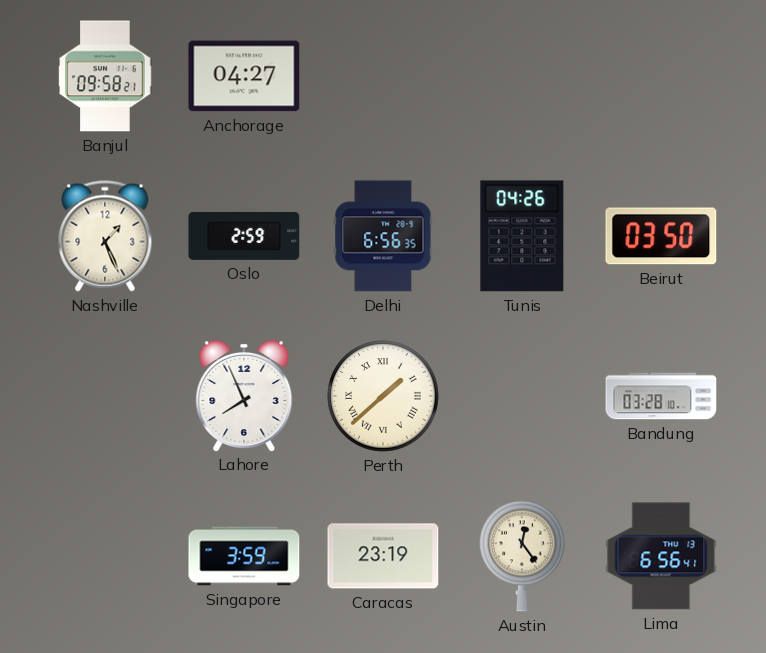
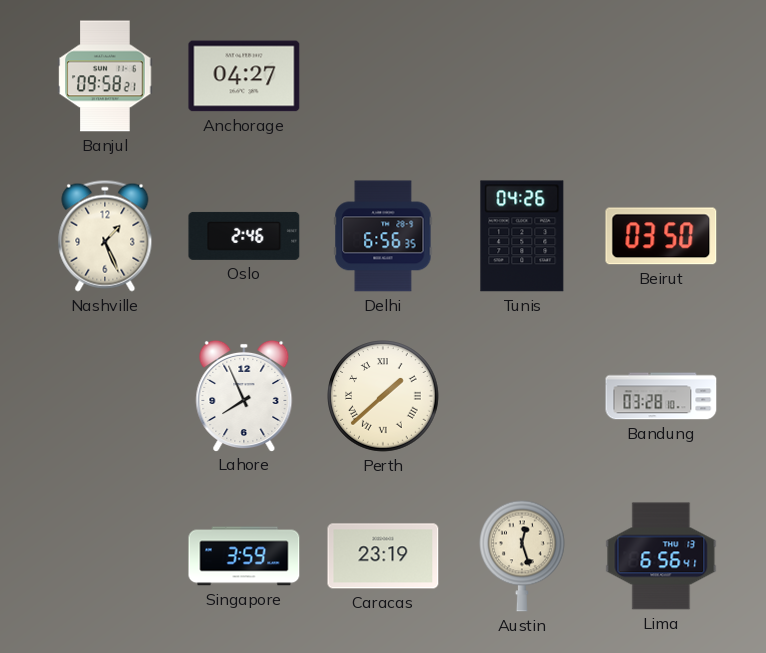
Oslo: 2:59 -> 2:46
Austin: 12:24 -> 12:27
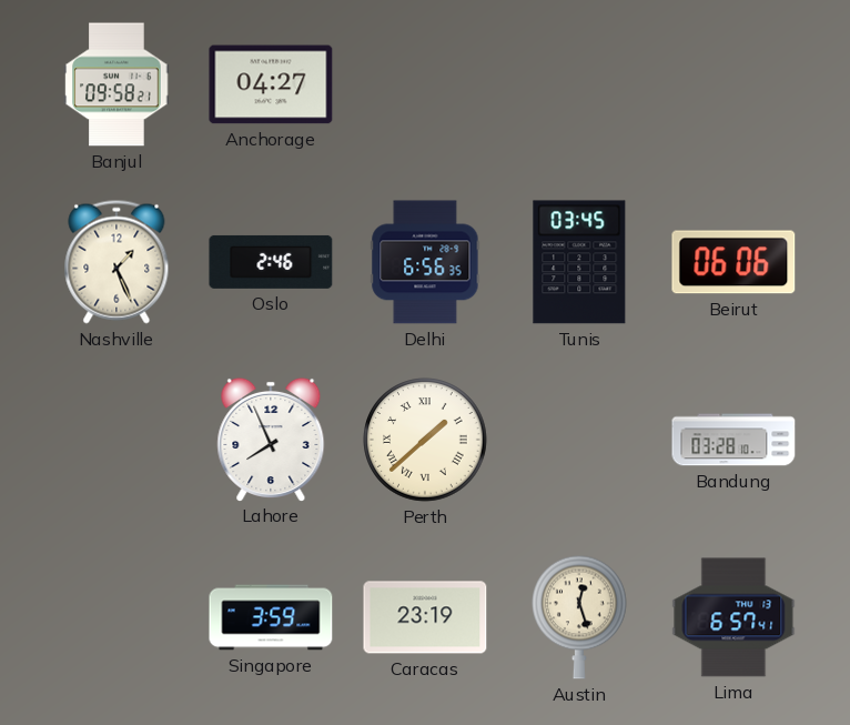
Tunis: 04:26 -> 03:45
Beirut: 03:50 -> 06:06
Lima: 6:56 -> 6:57
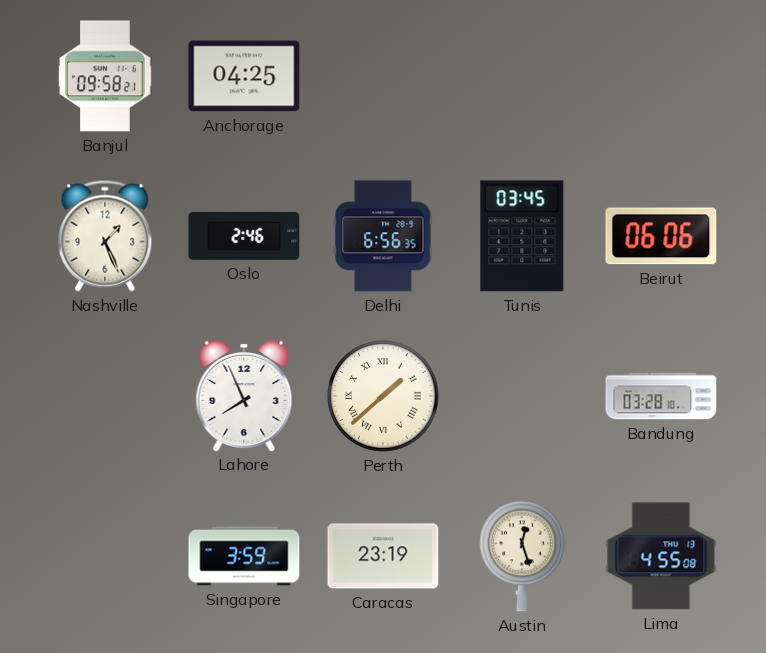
Anchorage: 04:27 -> 04:25
Lima: 6:57 -> 4:55
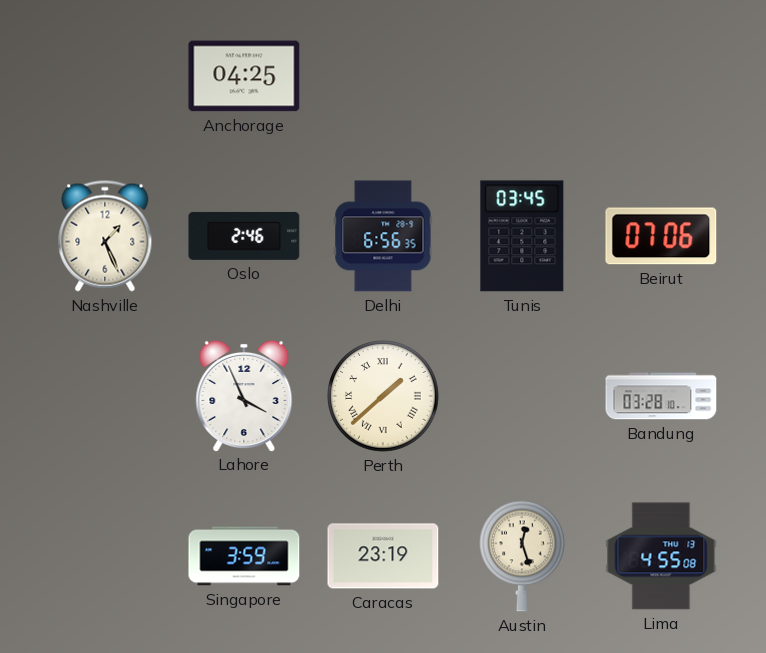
Banjul: 09:58 -> none
Beirut: 06:06 -> 07:06
Lahore: 7:56 -> 3:56
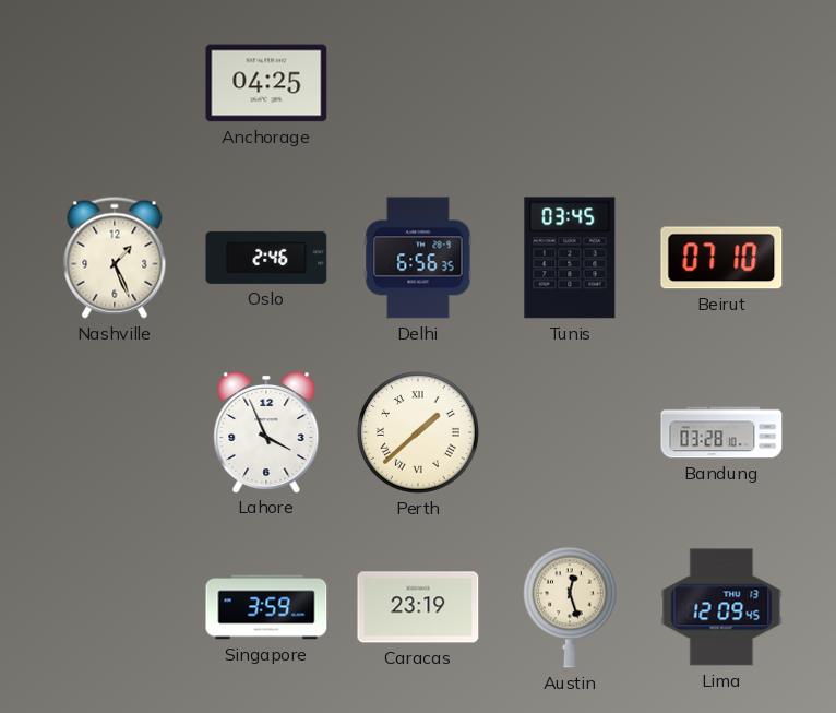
Beirut: 07:06 -> 07:10
Lima: 4:55 -> 12:09
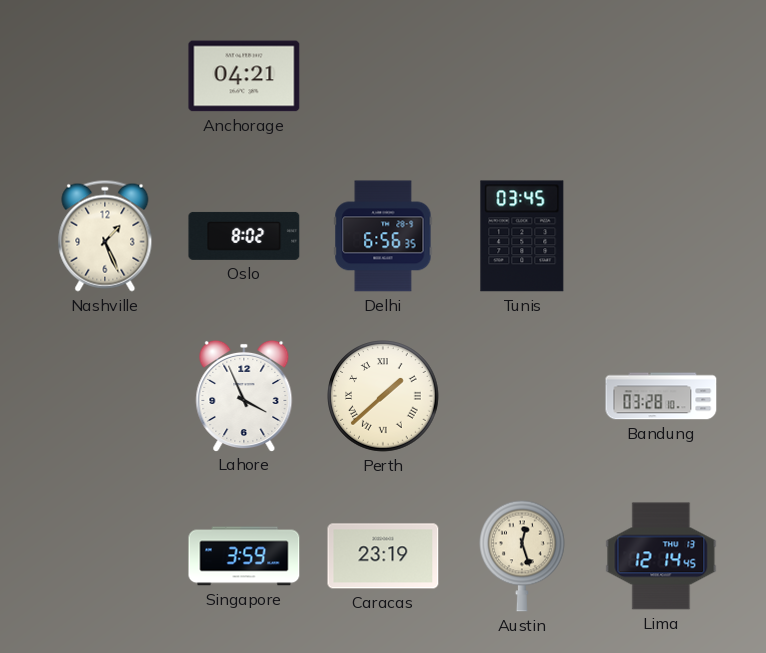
Anchorage: 04:25 -> 04:21
Oslo: 2:46 -> 8:02
Beirut: 07:10 -> none
Lima: 12:09 -> 12:14
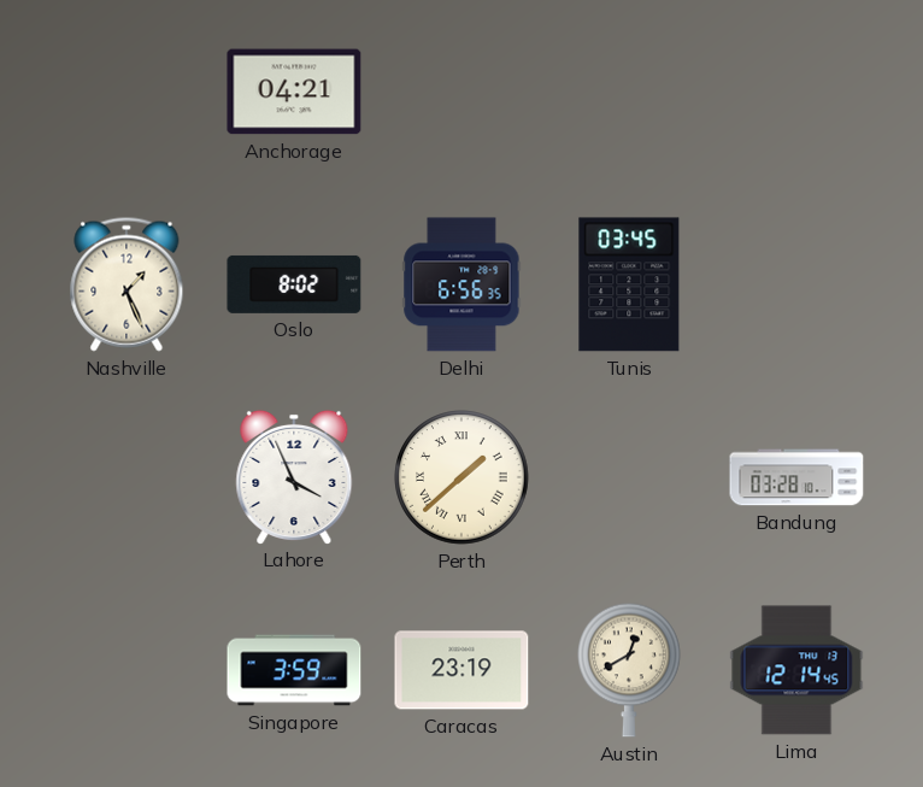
Austin: 12:27 -> 12:40
